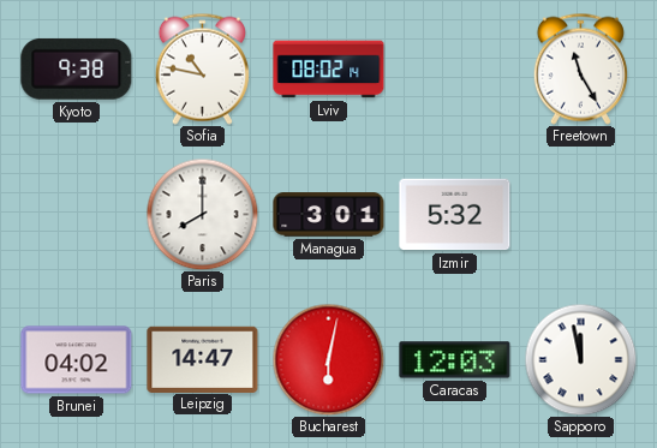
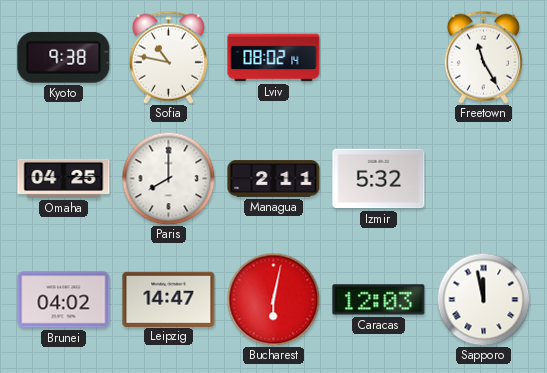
Omaha: none -> 04:25
Managua: 3:01 -> 2:11
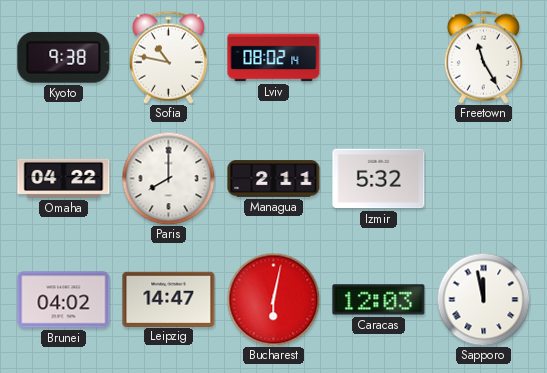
Omaha: 04:25 -> 04:22
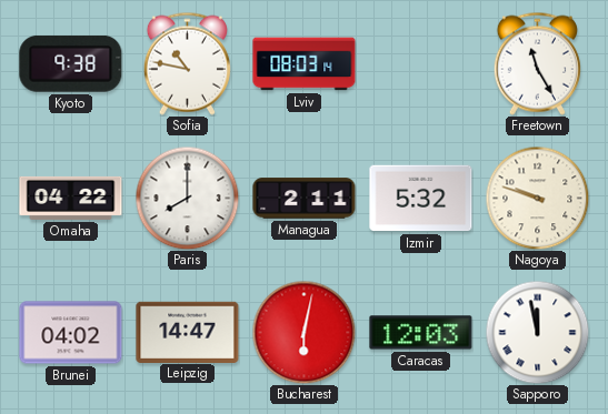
Lviv: 08:02 -> 08:03
Nagoya: none -> 9:48
